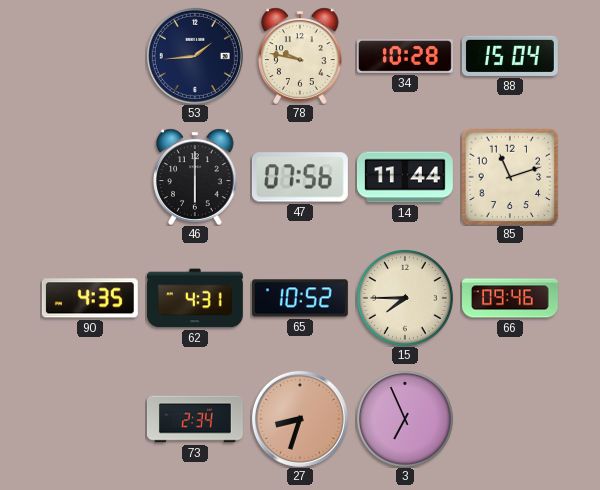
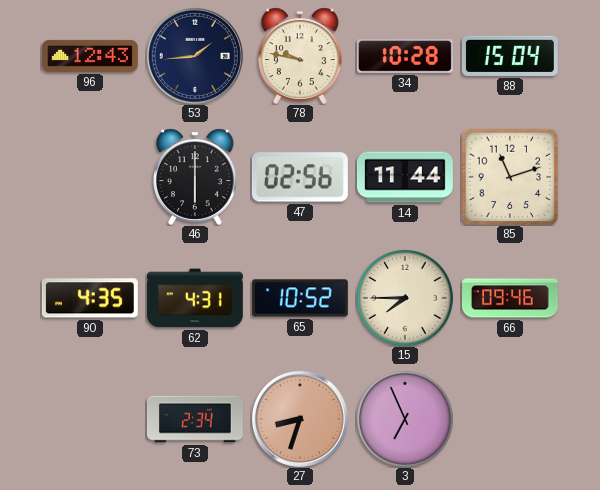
96: none -> 12:43
47: 07:56 -> 02:56
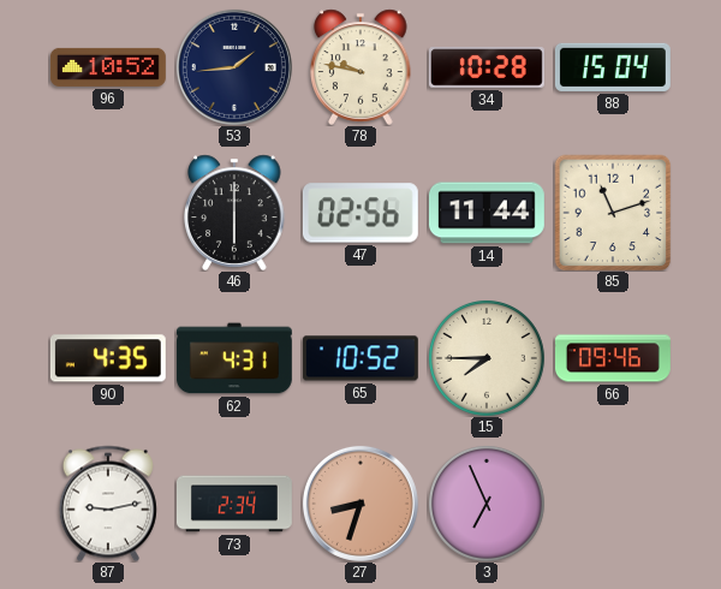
96: 12:43 -> 10:52
87: none -> 9:13
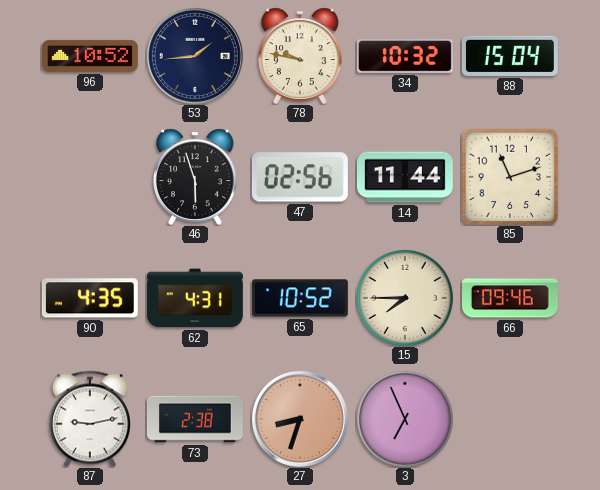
34: 10:28 -> 10:32
46: 6:00 -> 5:57
73: 2:34 -> 2:38
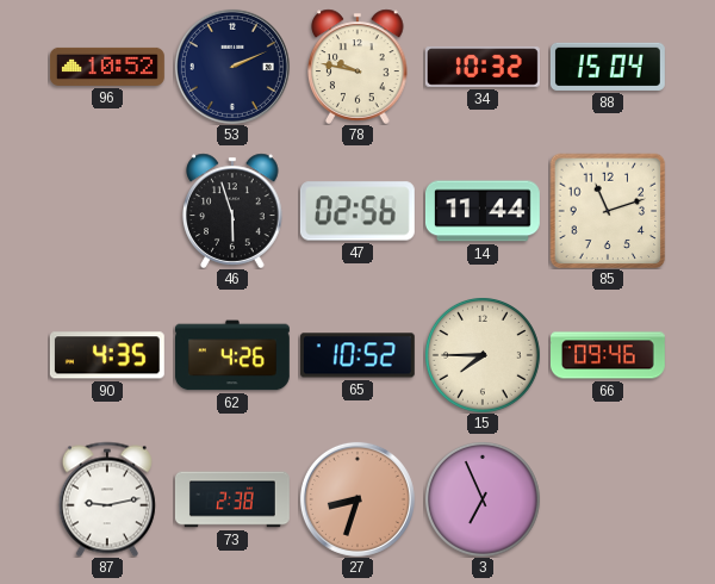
53: 1:44 -> 2:11
62: 4:31 -> 4:26
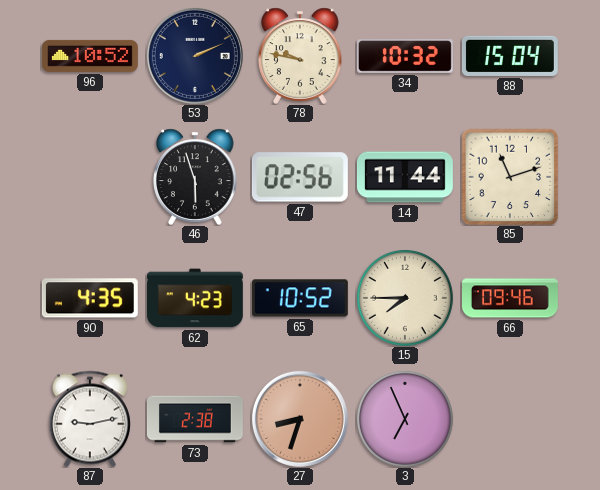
62: 4:26 -> 4:23
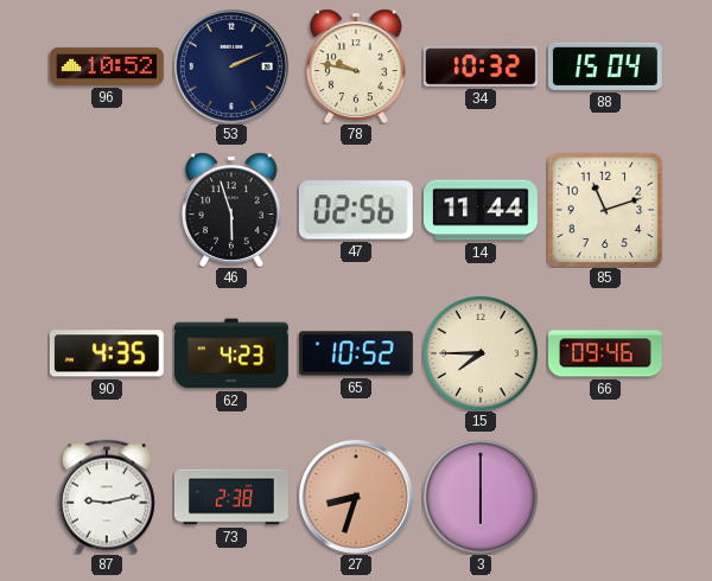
3: 6:56 -> 6:00
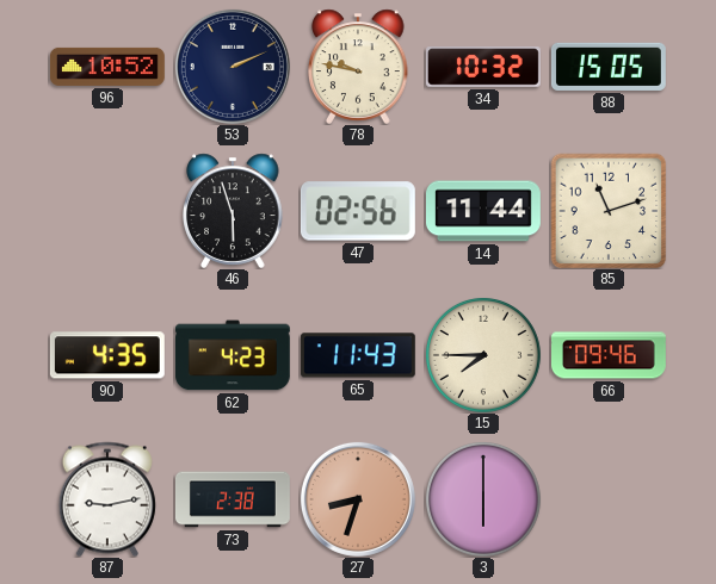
88: 15:04 -> 15:05
65: 10:52 -> 11:43
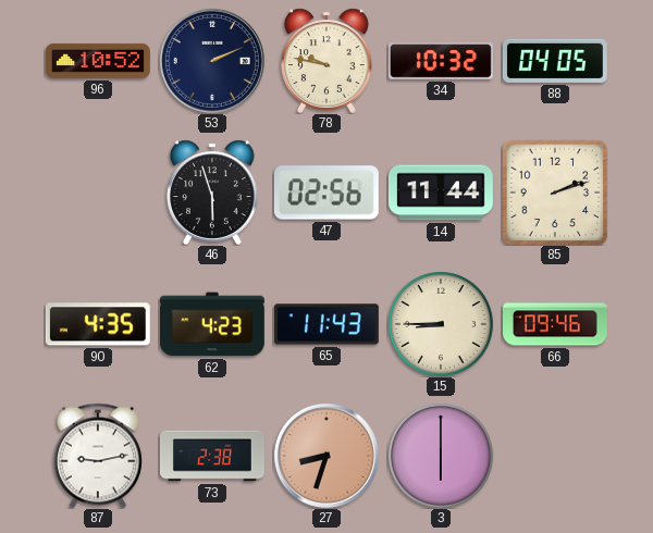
88: 15:05 -> 04:05
85: 11:12 -> 2:12
15: 7:45 -> 8:45
